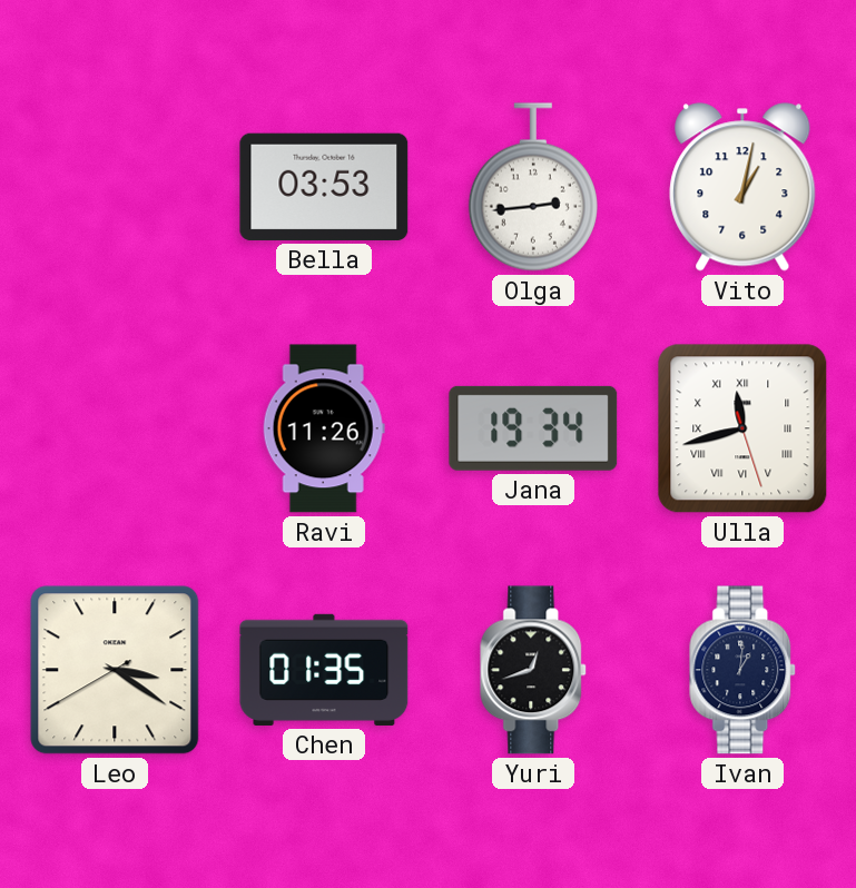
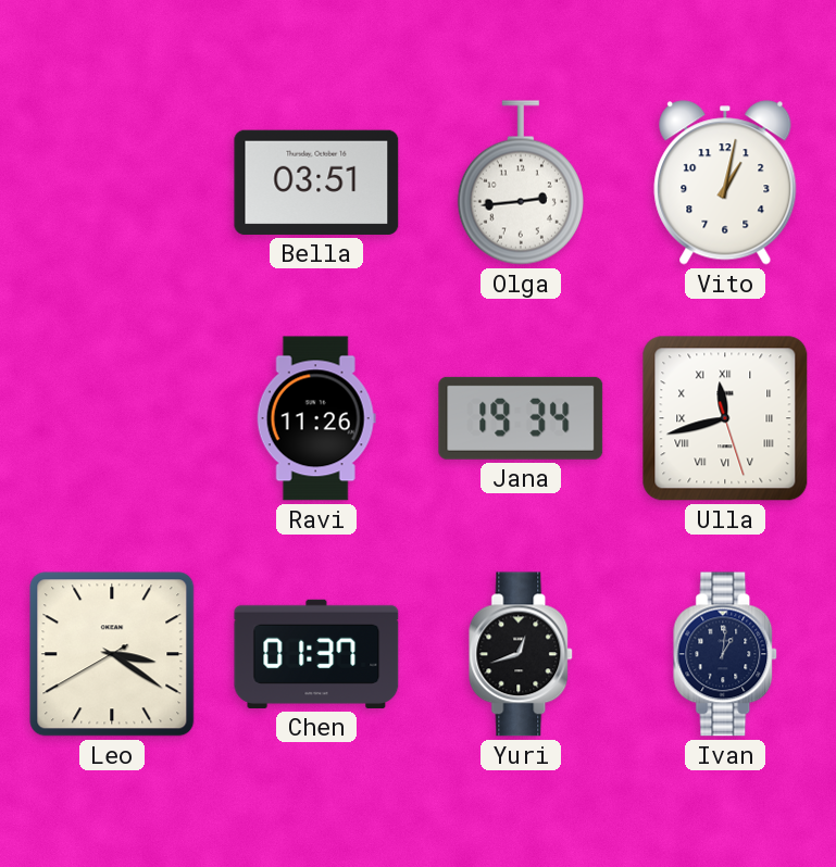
Bella: 03:53 -> 03:51
Chen: 01:35 -> 01:37
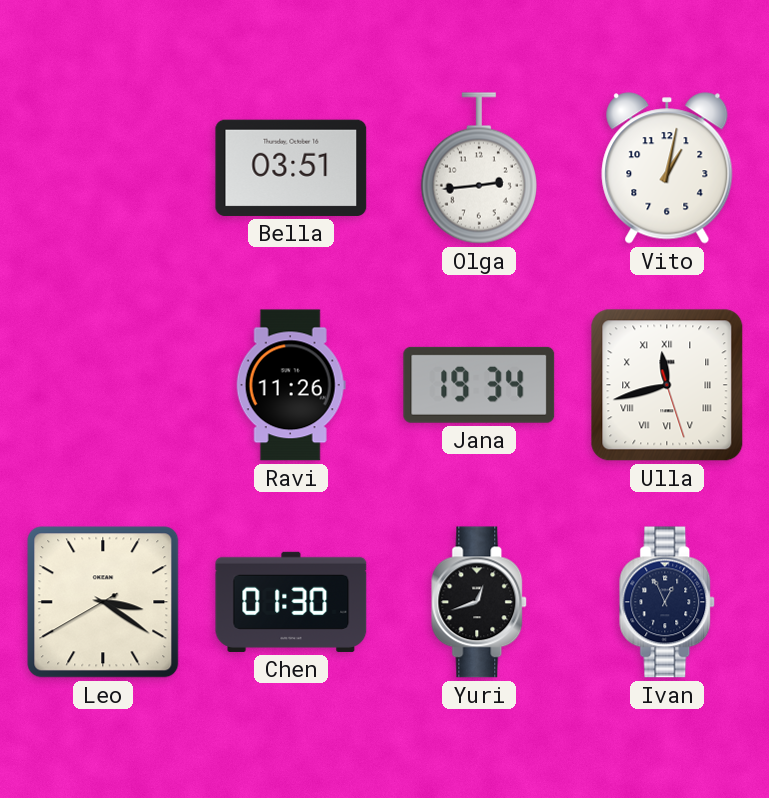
Chen: 01:37 -> 01:30
Ivan: 1:01 -> 12:56
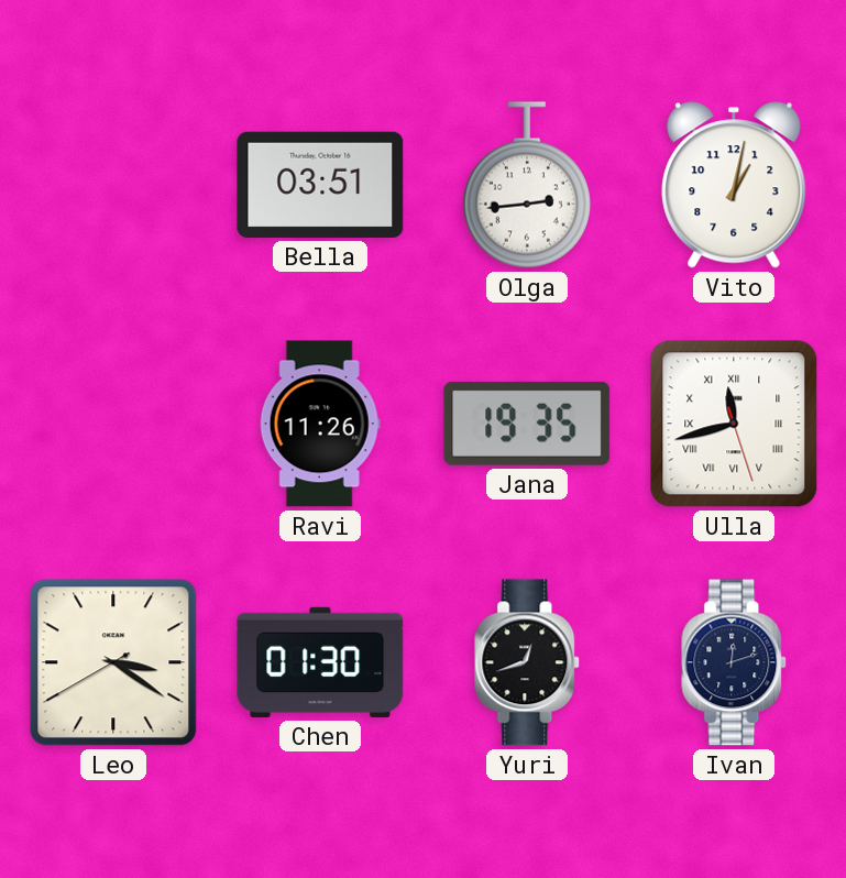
Jana: 19:34 -> 19:35
Ivan: 12:56 -> 12:12
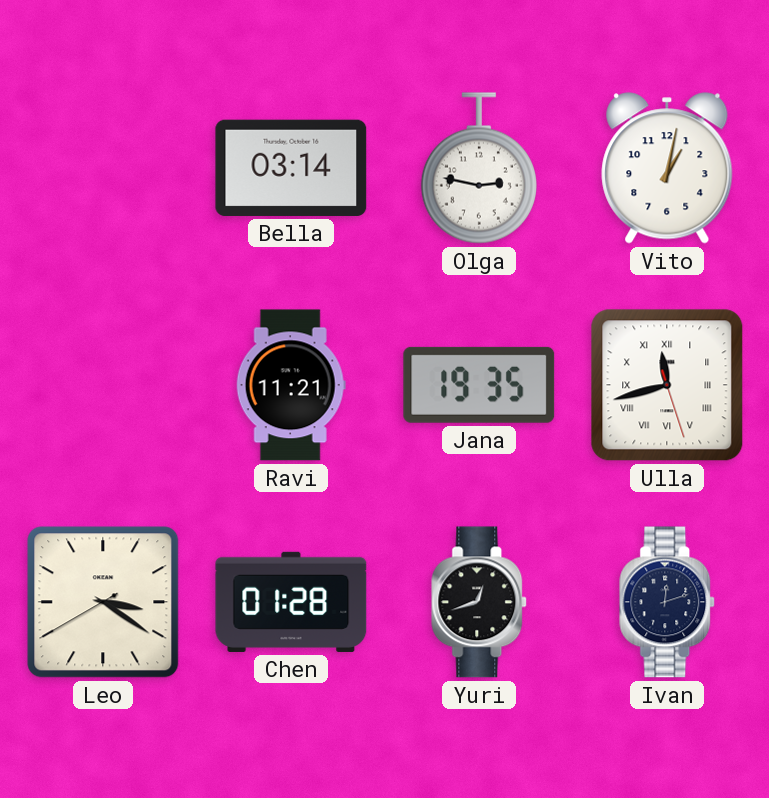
Bella: 03:51 -> 03:14
Olga: 2:44 -> 2:47
Ravi: 11:26 -> 11:21
Chen: 01:30 -> 01:28
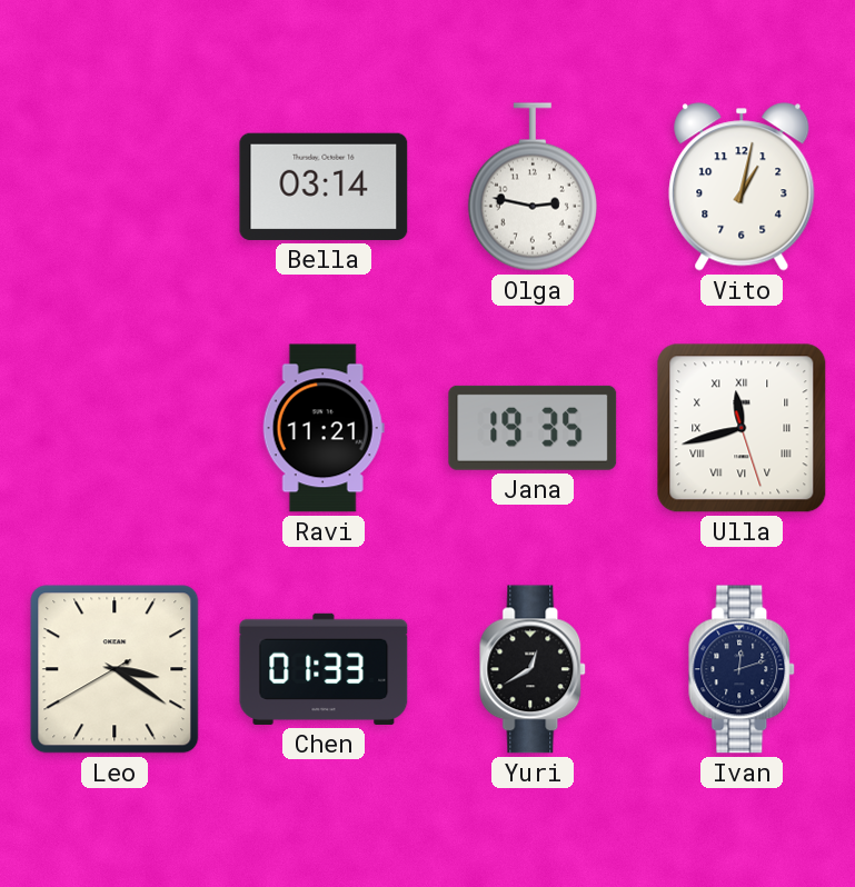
Chen: 01:28 -> 01:33
Yuri: 12:42 -> 12:40
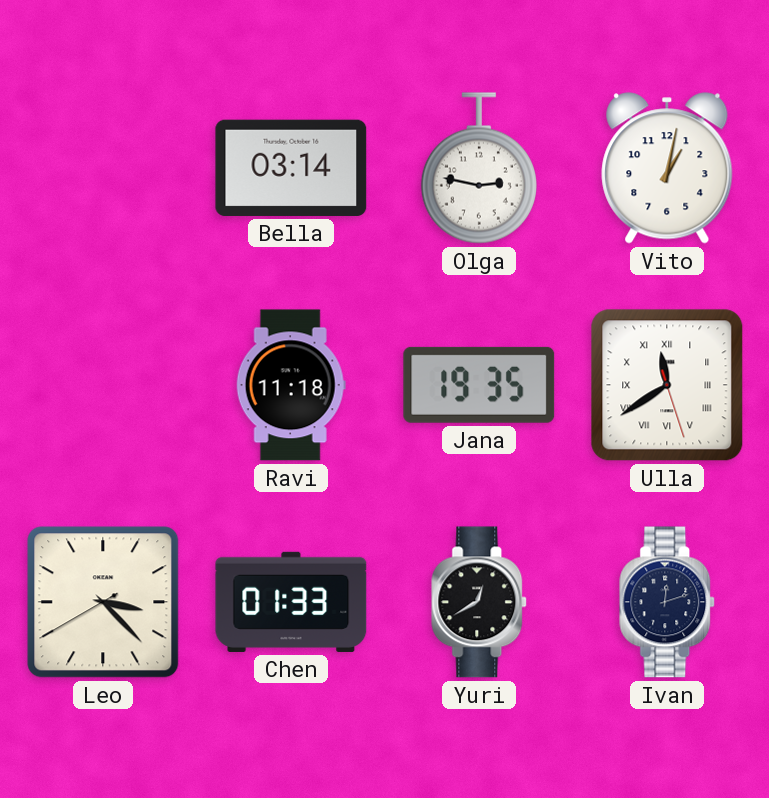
Ravi: 11:21 -> 11:18
Ulla: 11:42 -> 11:39
Leo: 3:20 -> 3:22
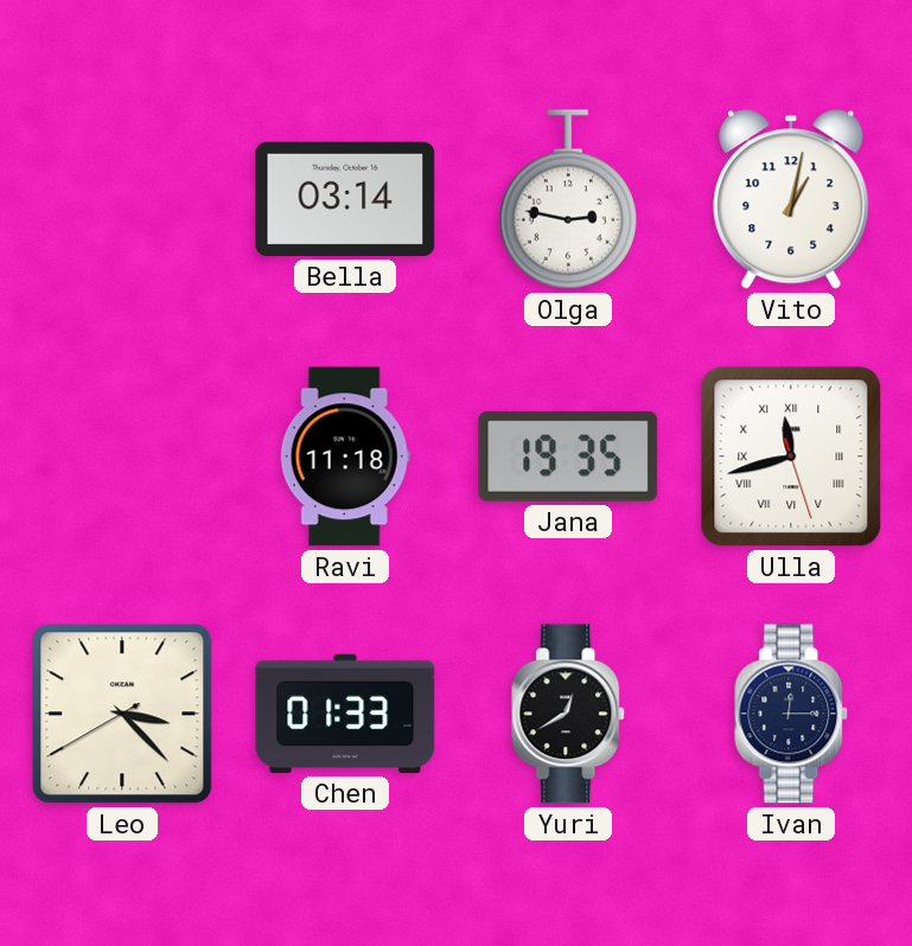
Ulla: 11:39 -> 11:42
Ivan: 12:12 -> 12:15
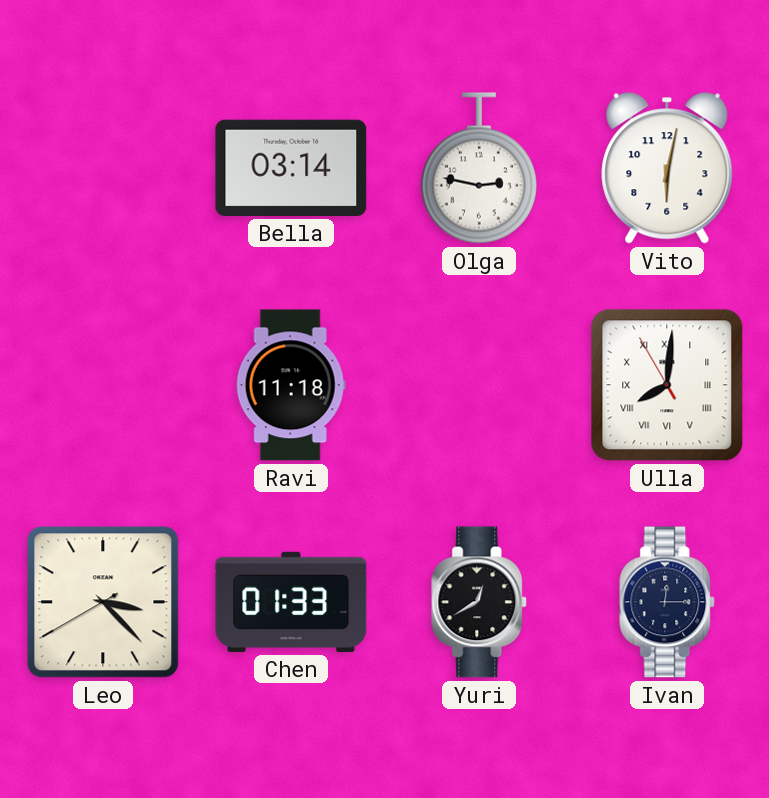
Vito: 1:02 -> 6:02
Jana: 19:35 -> none
Ulla: 11:42 -> 8:00
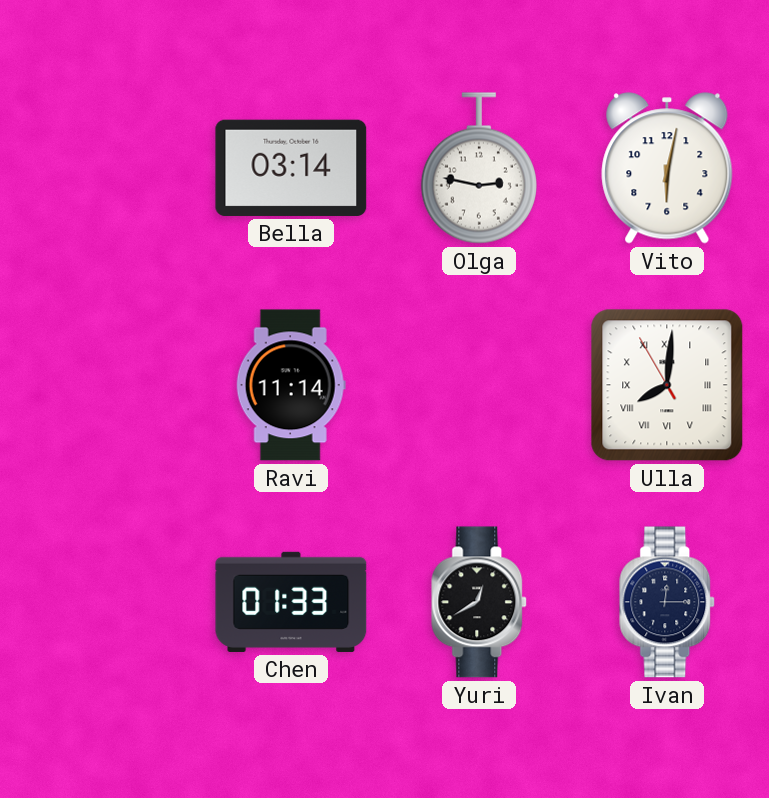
Ravi: 11:18 -> 11:14
Leo: 3:22 -> none
